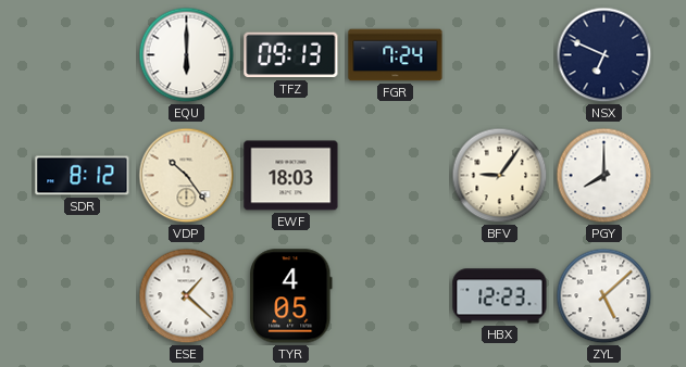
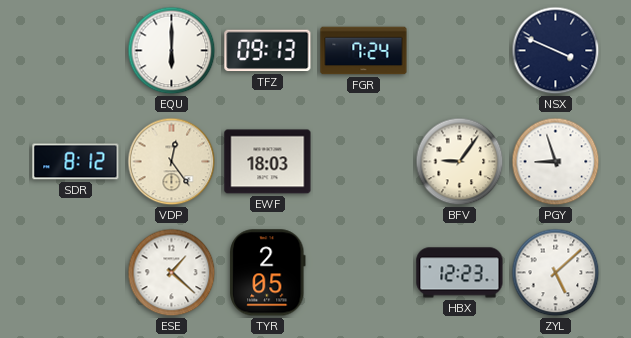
NSX: 6:49 -> 3:49
VDP: 10:24 -> 12:24
PGY: 8:00 -> 8:57
TYR: 4:05 -> 2:05
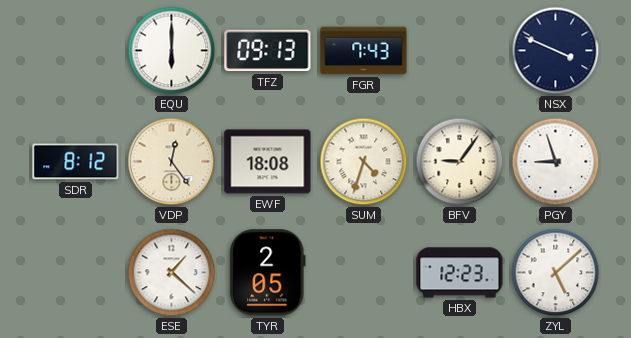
FGR: 7:24 -> 7:43
EWF: 18:03 -> 18:08
SUM: none -> 4:33
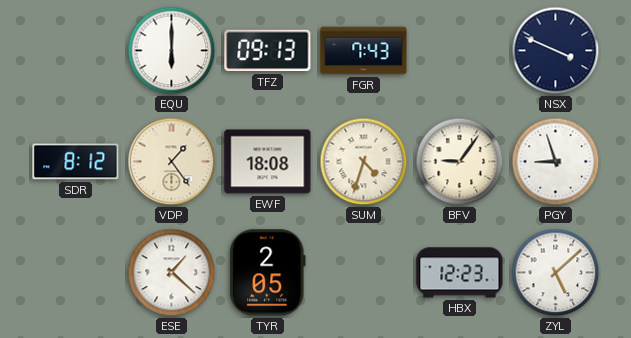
VDP: 12:24 -> 1:24
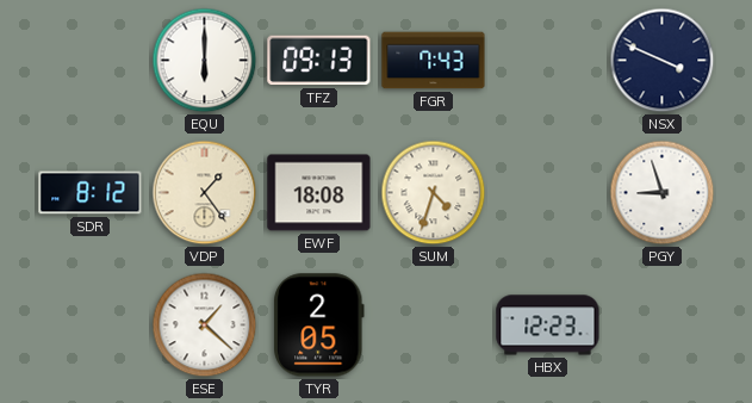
BFV: 9:06 -> none
ZYL: 5:08 -> none
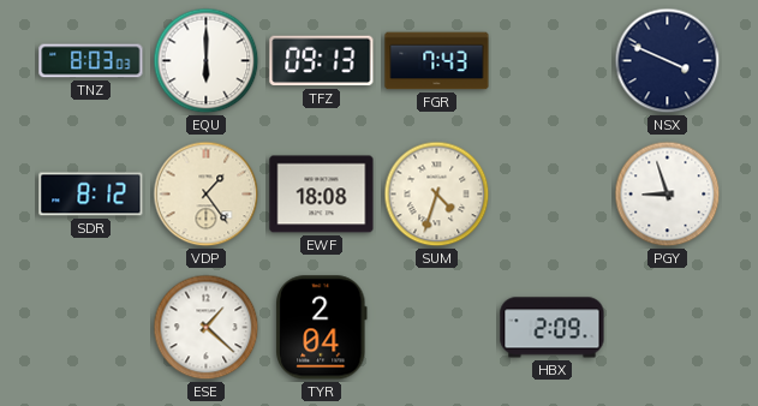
TNZ: none -> 8:03
TYR: 2:05 -> 2:04
HBX: 12:23 -> 2:09
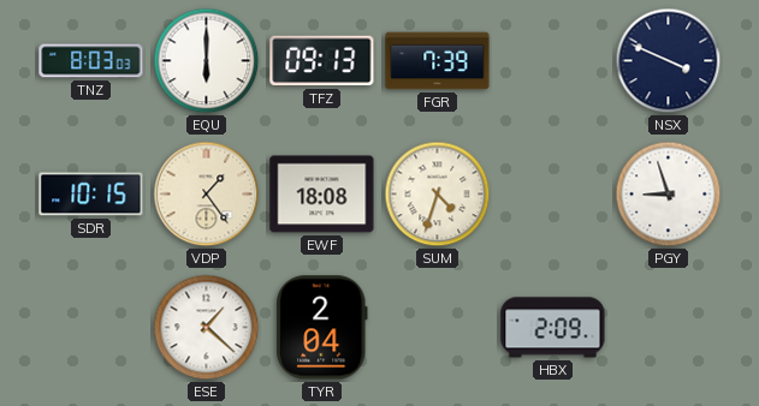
FGR: 7:43 -> 7:39
SDR: 8:12 -> 10:15
